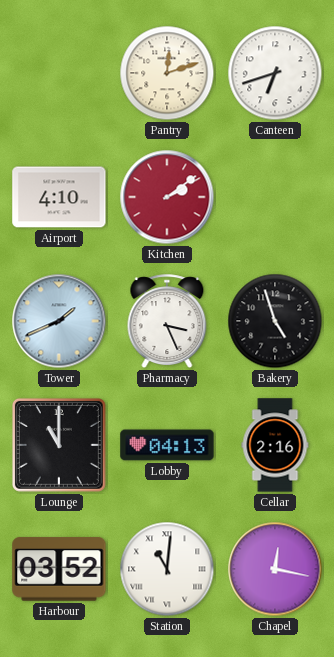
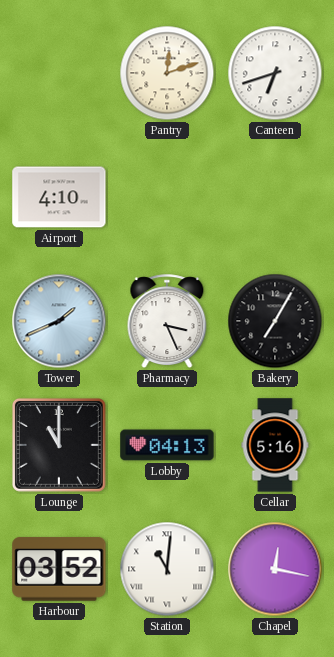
Kitchen: 2:09 -> none
Bakery: 4:57 -> 7:05
Cellar: 2:16 -> 5:16
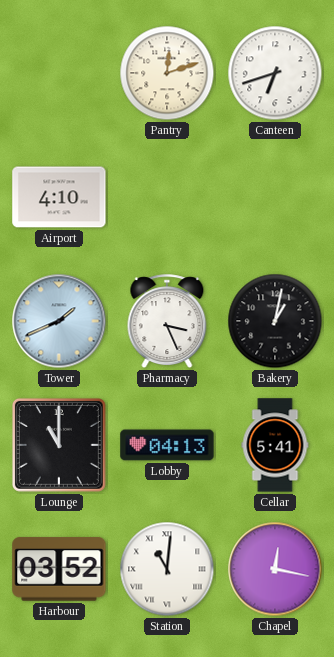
Bakery: 7:05 -> 1:02
Cellar: 5:16 -> 5:41
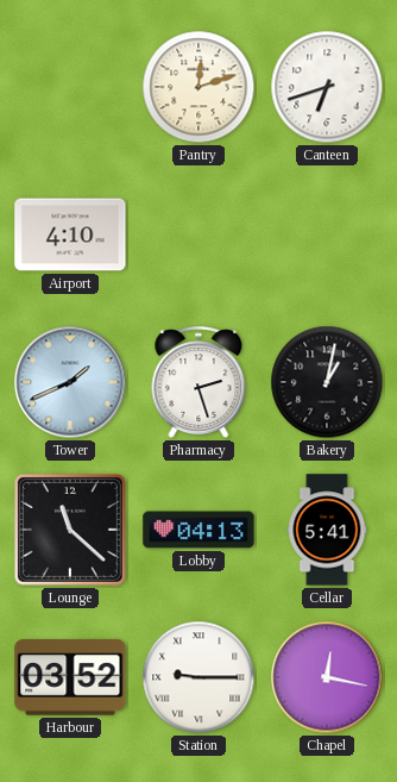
Pharmacy: 3:26 -> 2:27
Lounge: 11:00 -> 11:22
Station: 11:01 -> 9:15
